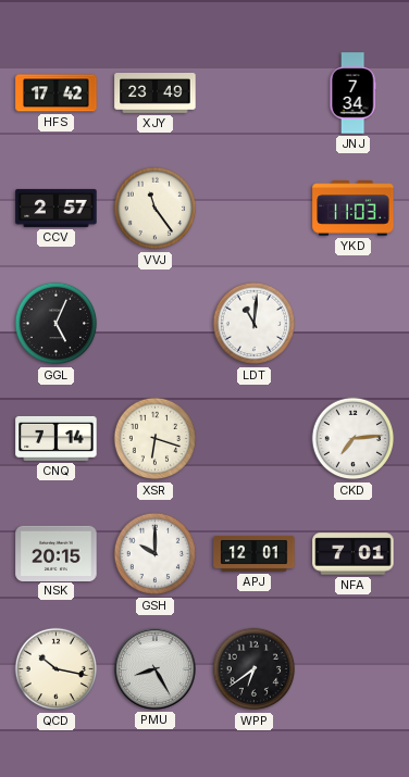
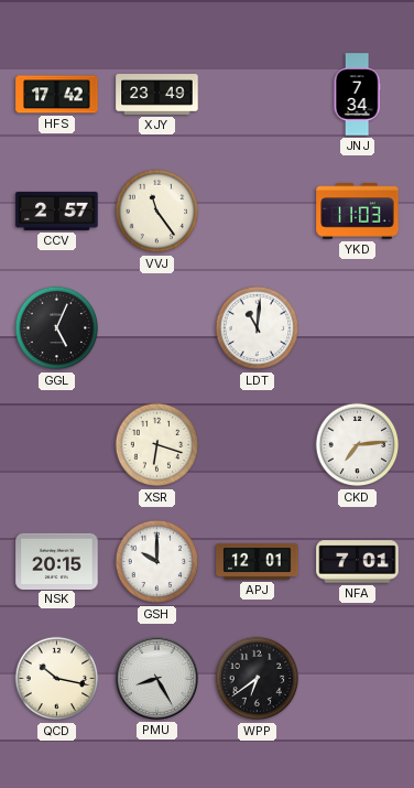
CNQ: 7:14 -> none
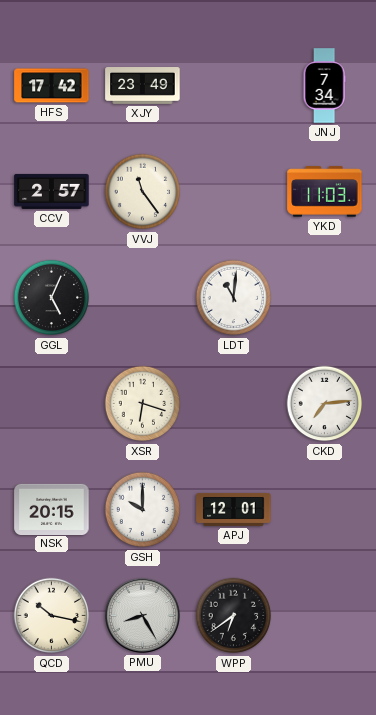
NFA: 7:01 -> none
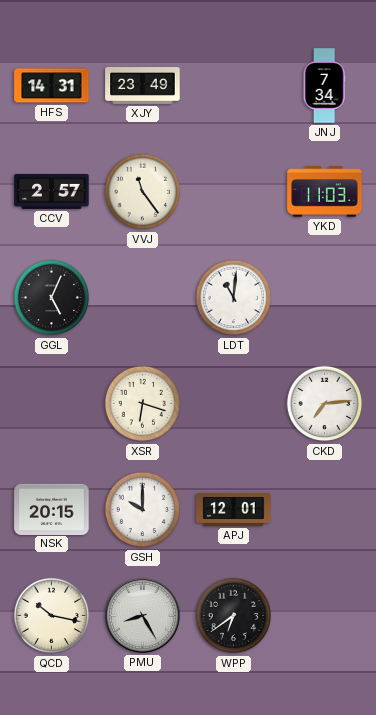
HFS: 17:42 -> 14:31
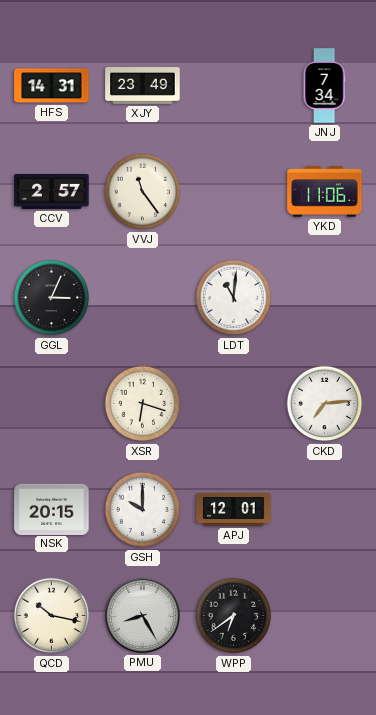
YKD: 11:03 -> 11:06
GGL: 5:04 -> 3:04
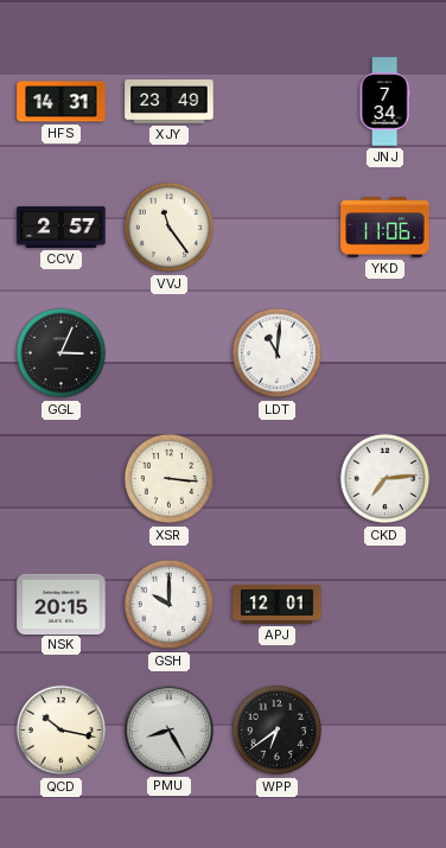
XSR: 6:18 -> 3:16
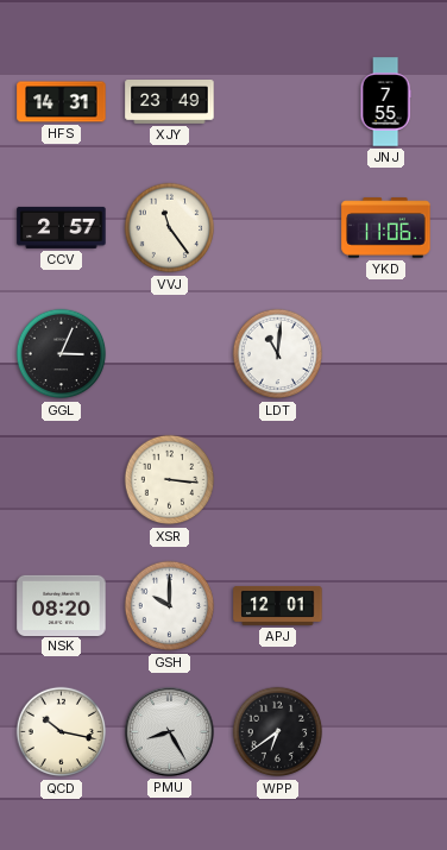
JNJ: 7:34 -> 7:55
CKD: 7:14 -> none
NSK: 20:15 -> 08:20
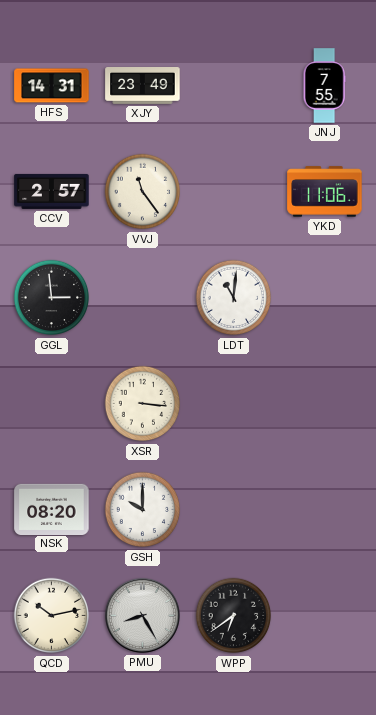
GGL: 3:04 -> 2:59
APJ: 12:01 -> none
QCD: 10:17 -> 10:13
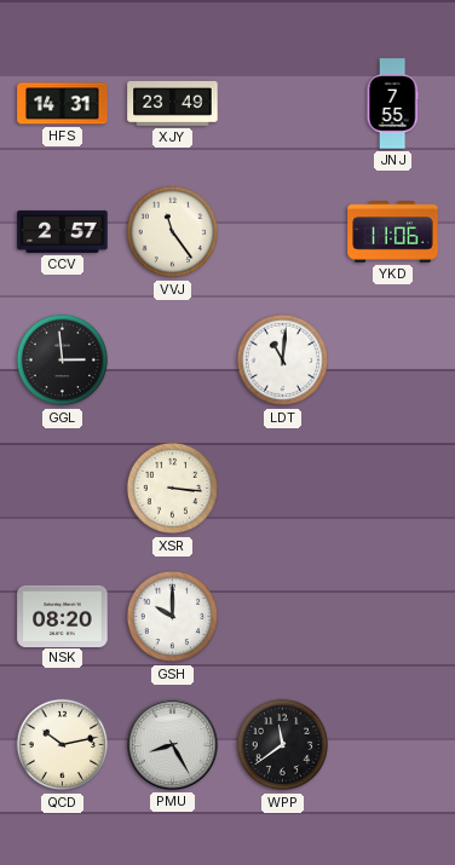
WPP: 6:39 -> 11:39
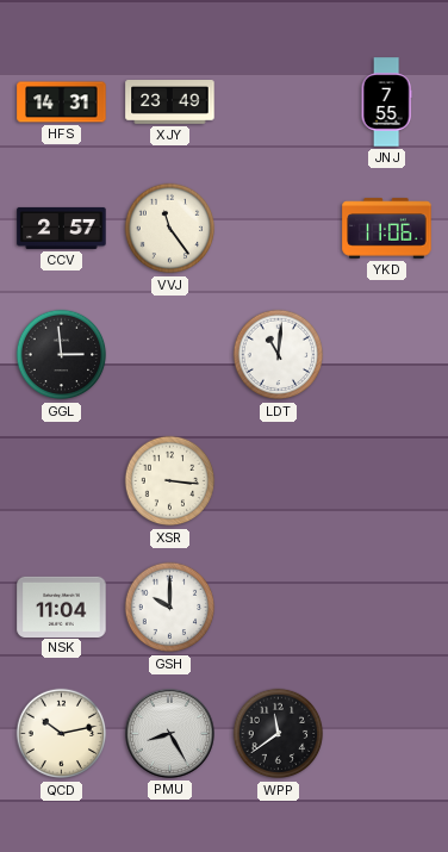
NSK: 08:20 -> 11:04
